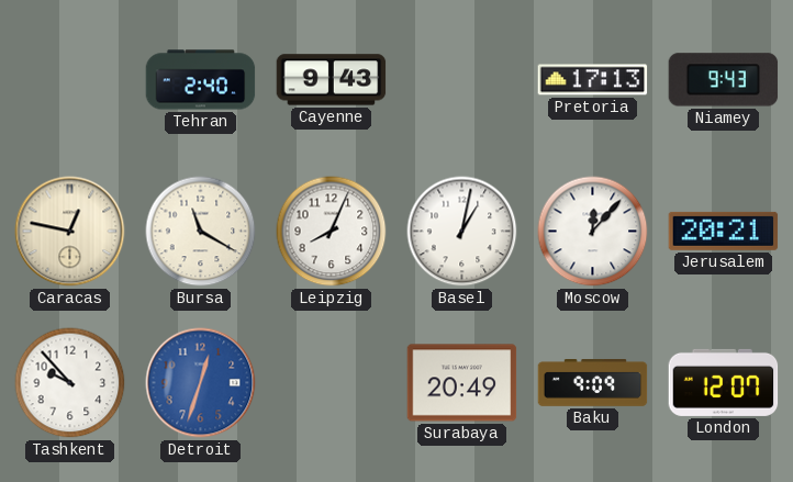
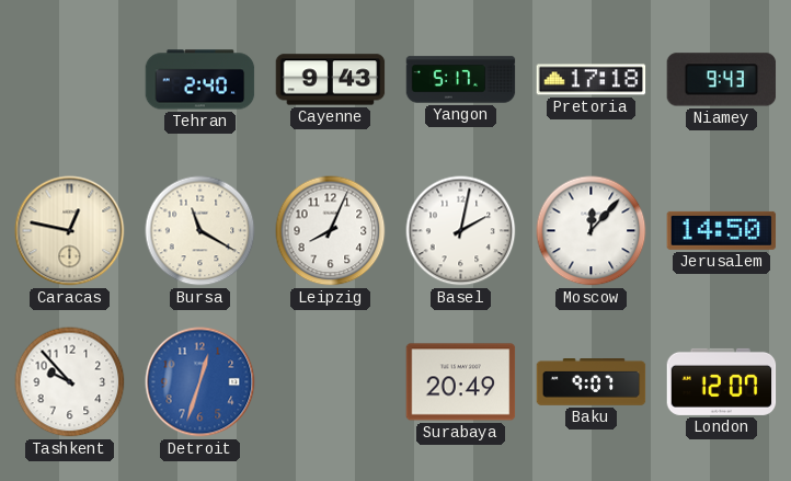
Yangon: none -> 5:17
Pretoria: 17:13 -> 17:18
Basel: 1:02 -> 2:02
Jerusalem: 20:21 -> 14:50
Baku: 9:09 -> 9:07
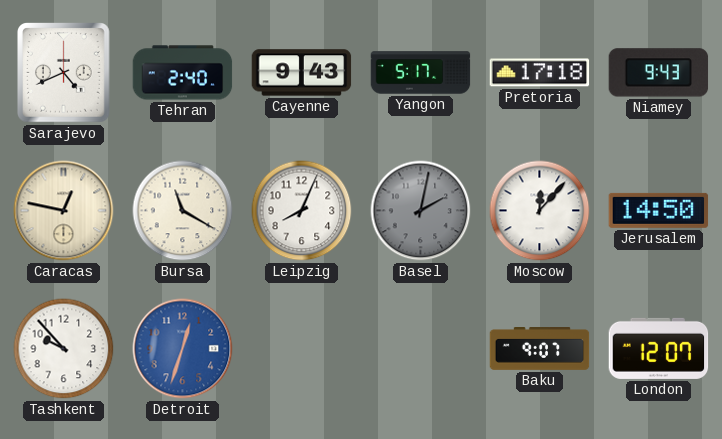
Sarajevo: none -> 4:41
Basel dial: white -> grey
Surabaya: 20:49 -> none
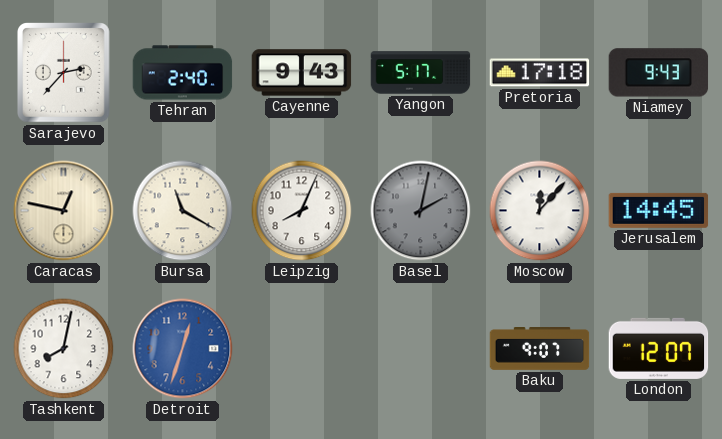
Sarajevo: 4:41 -> 2:37
Jerusalem: 14:50 -> 14:45
Tashkent: 9:53 -> 8:02
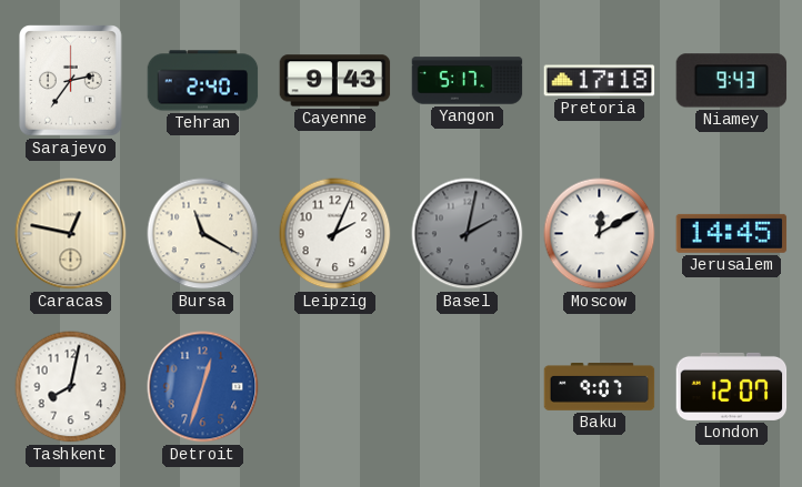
Sarajevo: 2:37 -> 2:36
Leipzig: 8:04 -> 2:04
Moscow: 12:07 -> 12:10
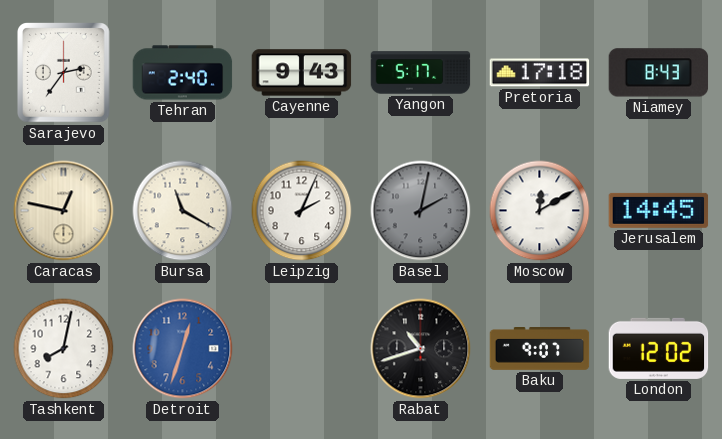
Niamey: 9:43 -> 8:43
Rabat: none -> 10:42
London: 12:07 -> 12:02
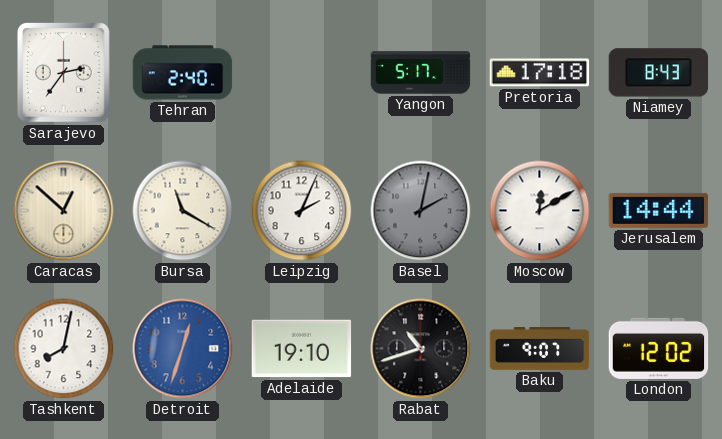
Cayenne: 9:43 -> none
Caracas: 12:47 -> 12:52
Jerusalem: 14:45 -> 14:44
Adelaide: none -> 19:10
